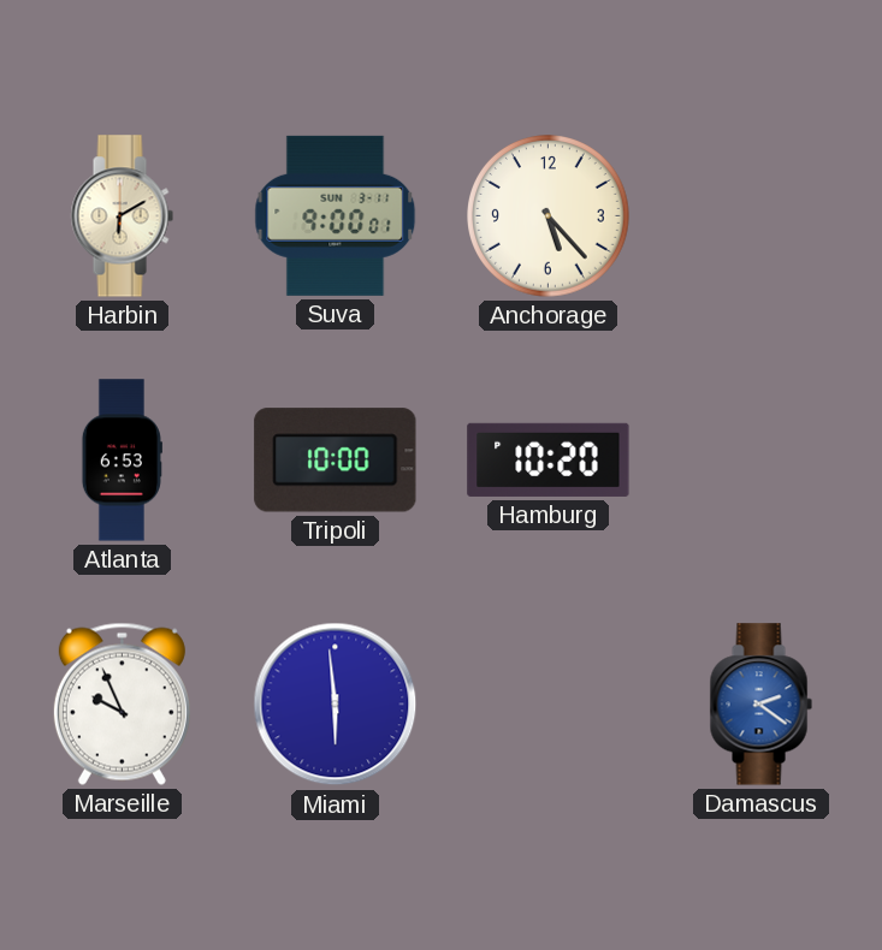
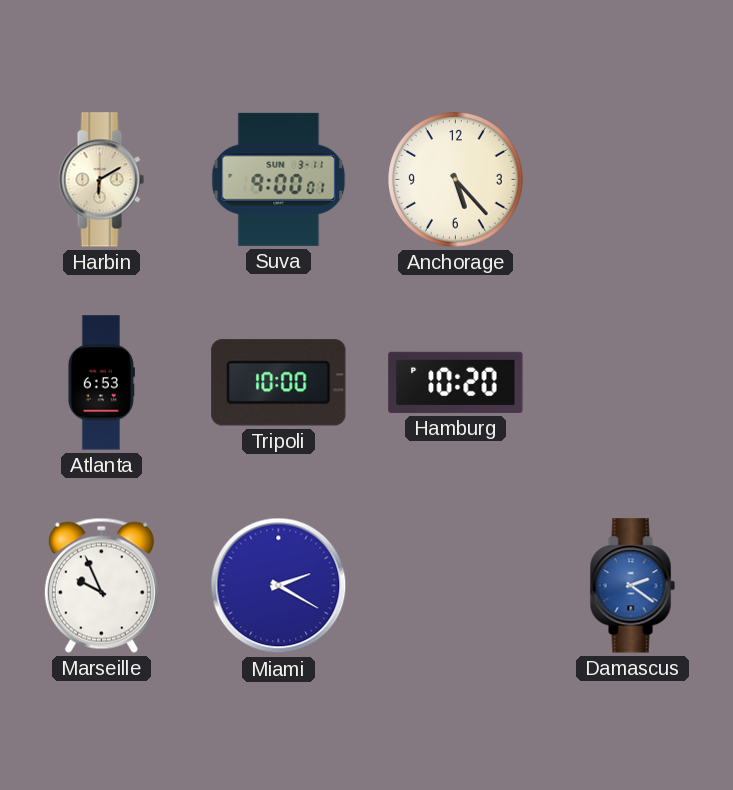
Miami: 5:59 -> 2:20
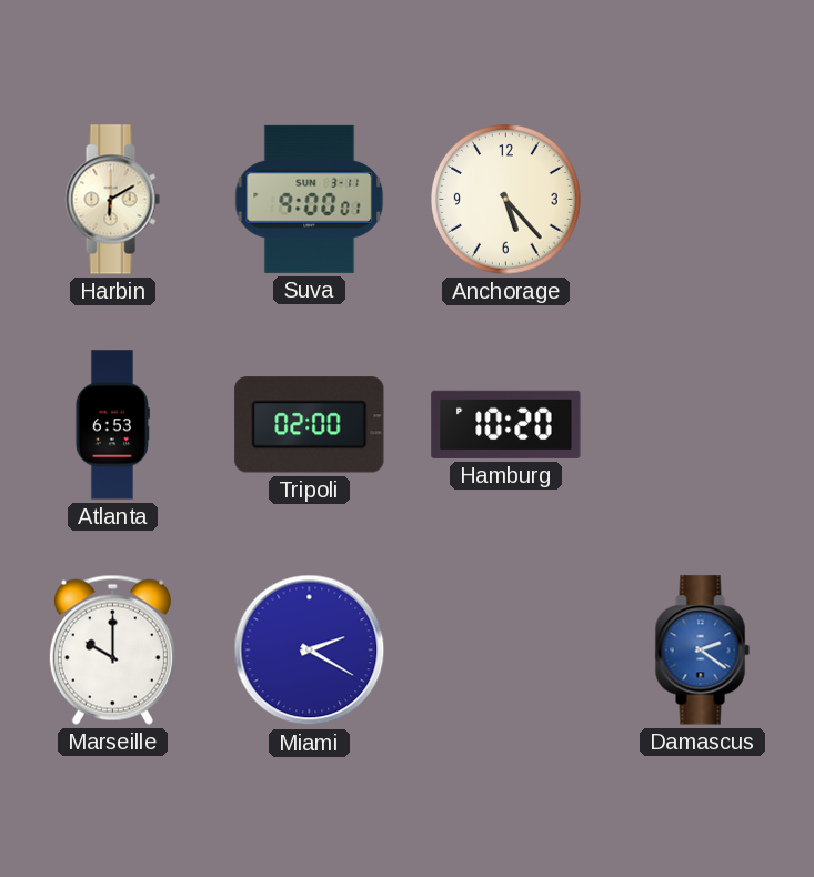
Tripoli: 10:00 -> 02:00
Marseille: 9:56 -> 10:00
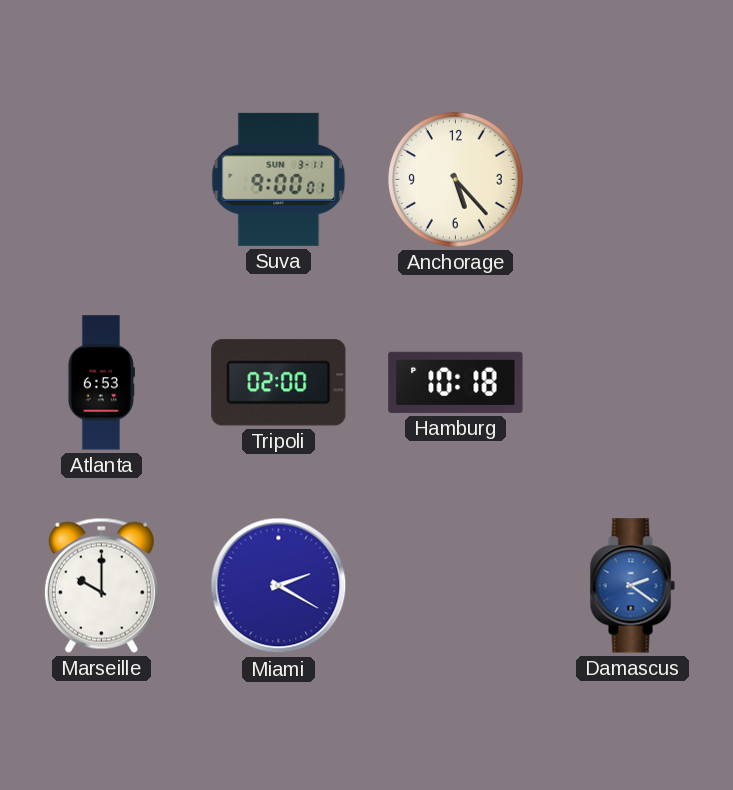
Harbin: 6:10 -> none
Hamburg: 10:20 -> 10:18
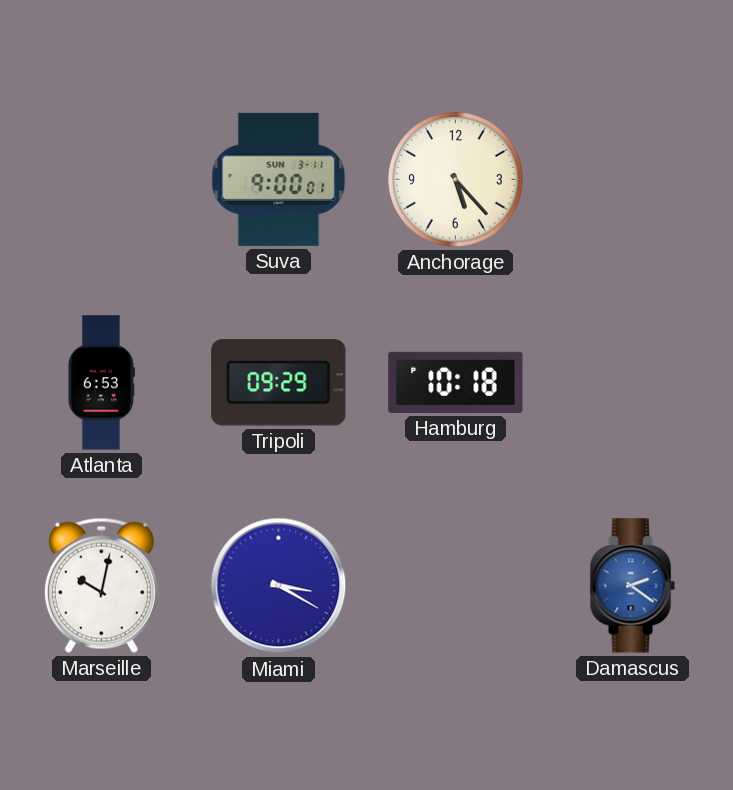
Tripoli: 02:00 -> 09:29
Marseille: 10:00 -> 10:02
Miami: 2:20 -> 3:20
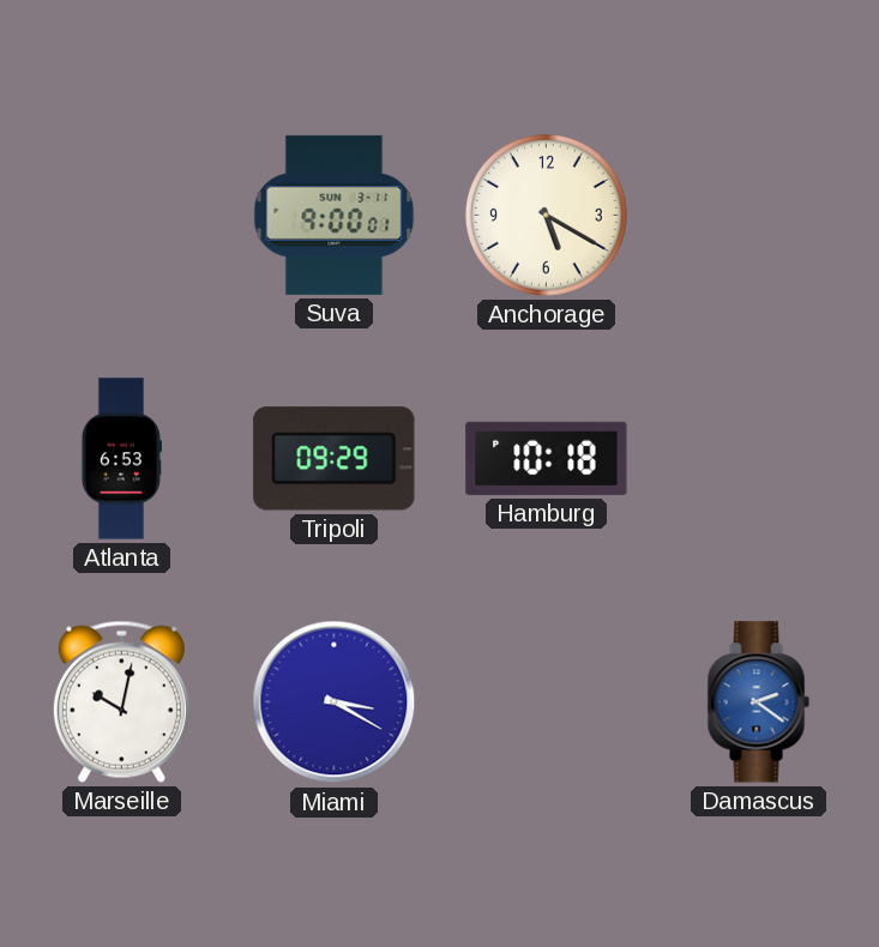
Anchorage: 5:23 -> 5:20
